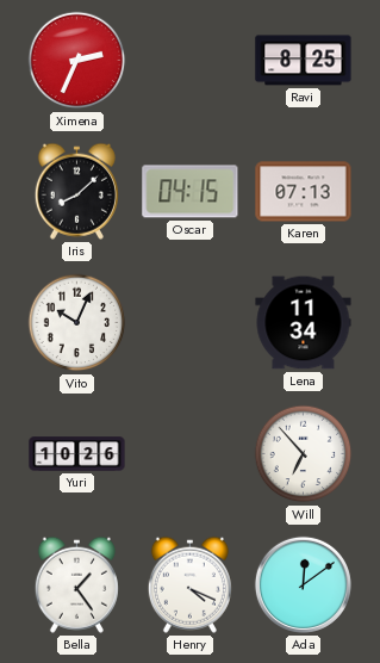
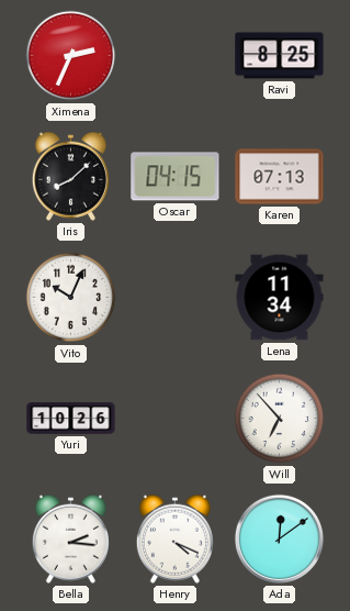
Bella: 1:24 -> 2:16
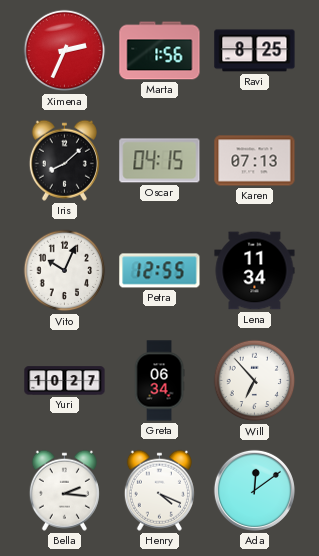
Marta: none -> 1:56
Petra: none -> 12:55
Yuri: 10:26 -> 10:27
Greta: none -> 06:34
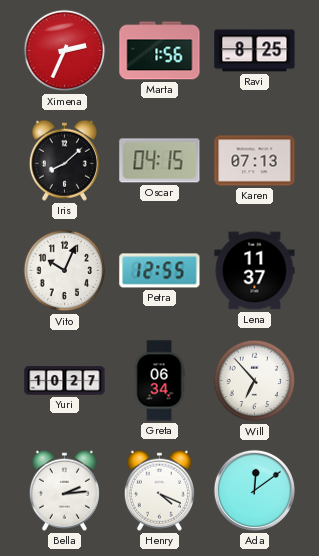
Lena: 11:34 -> 11:37
Bella: 2:16 -> 2:14
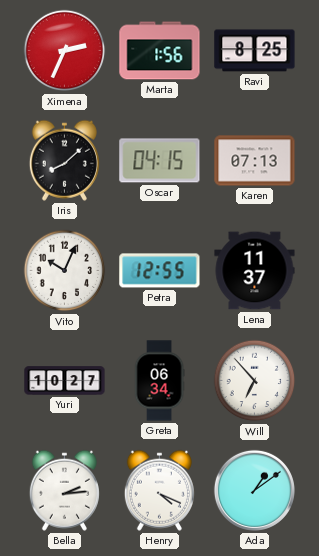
Ada: 12:09 -> 1:09
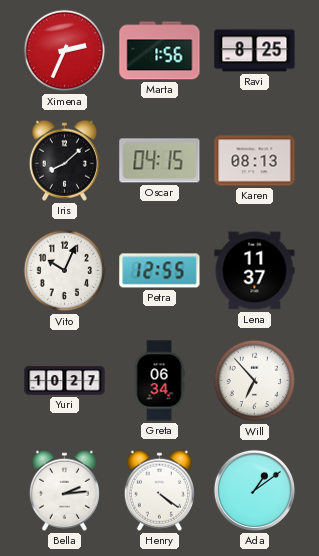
Karen: 07:13 -> 08:13
Henry: 4:19 -> 4:21
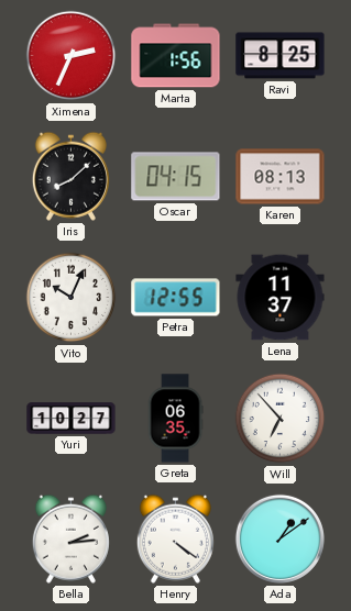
Greta: 06:34 -> 06:35
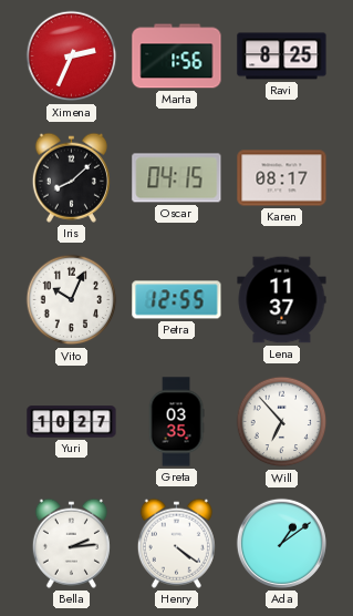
Karen: 08:13 -> 08:17
Greta: 06:35 -> 03:35
